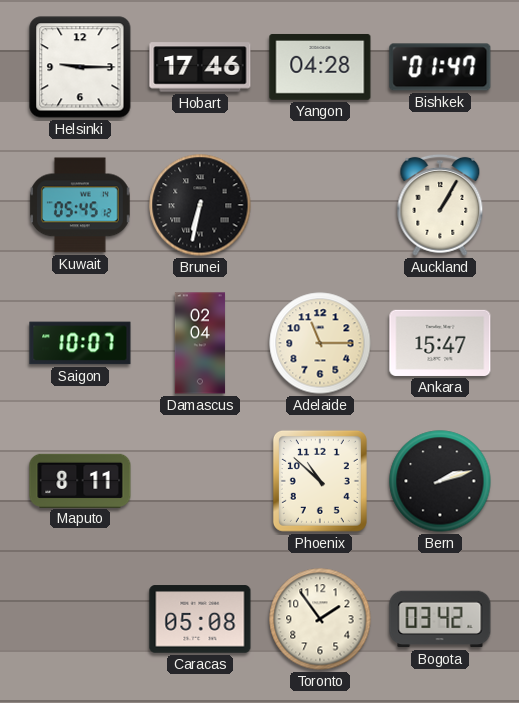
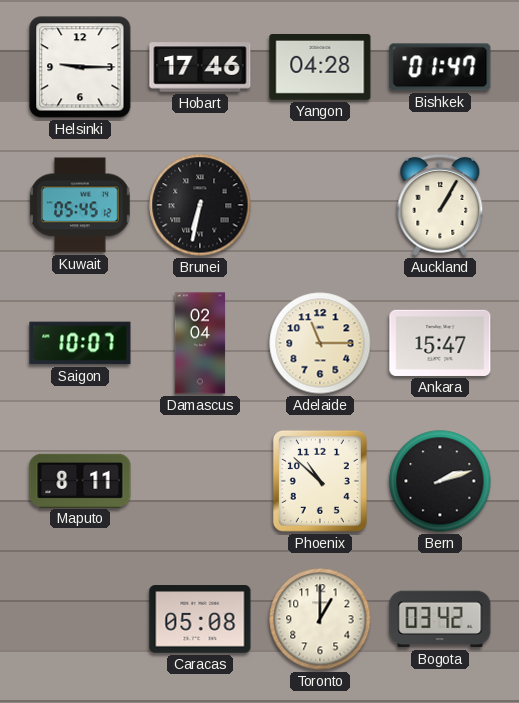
Toronto: 1:54 -> 1:00
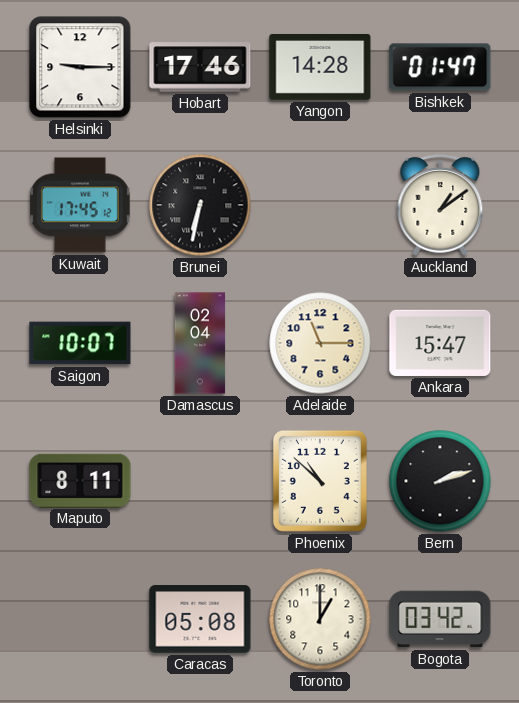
Yangon: 04:28 -> 14:28
Kuwait: 05:45 -> 17:45
Auckland: 1:05 -> 1:09
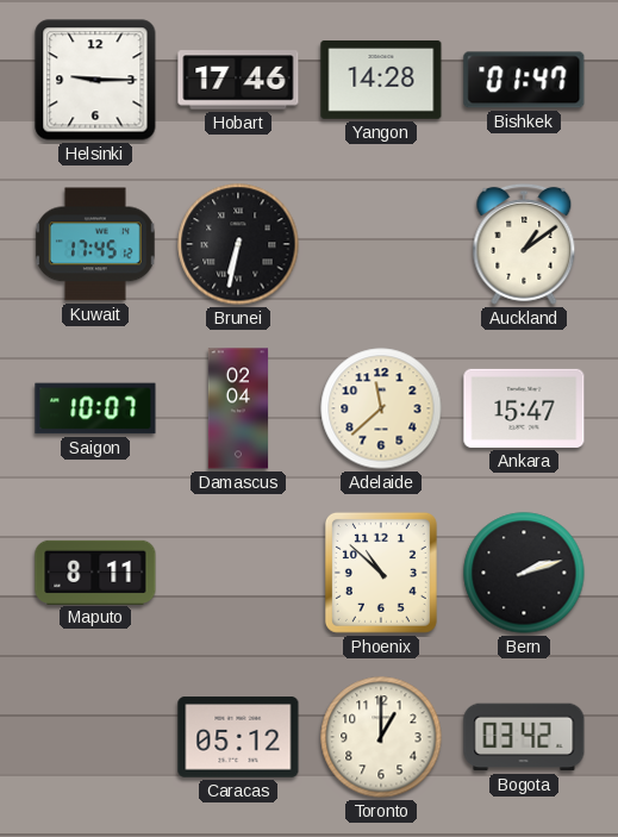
Adelaide: 11:15 -> 11:38
Caracas: 05:08 -> 05:12
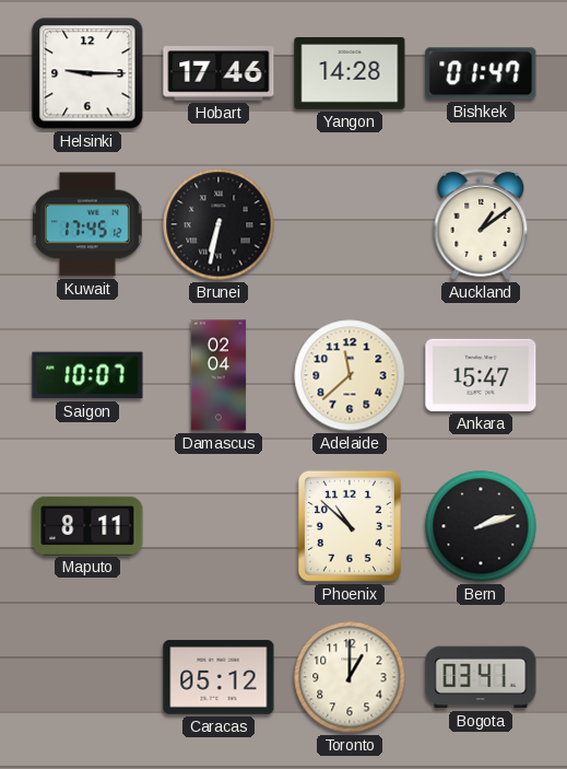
Bogota: 03:42 -> 03:41
